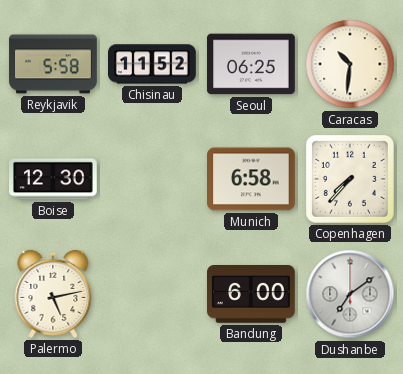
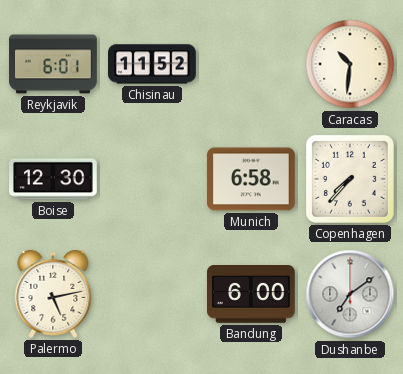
Reykjavik: 5:58 -> 6:01
Seoul: 06:25 -> none
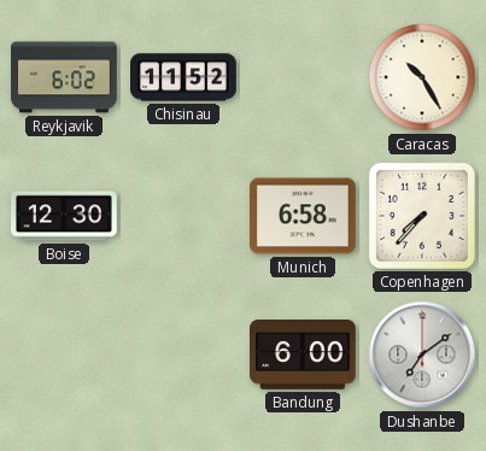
Reykjavik: 6:01 -> 6:02
Caracas: 10:31 -> 10:25
Palermo: 5:13 -> none
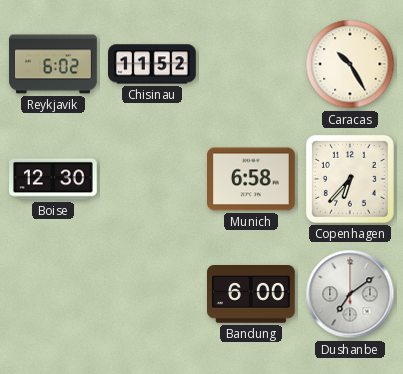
Copenhagen: 7:37 -> 6:37
